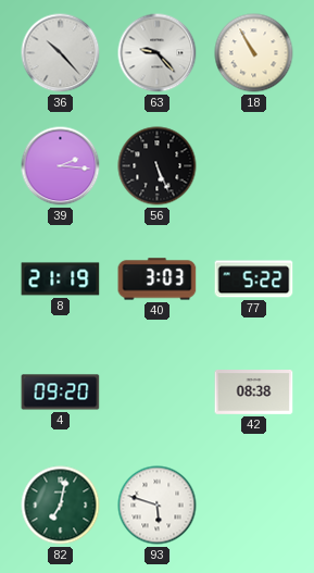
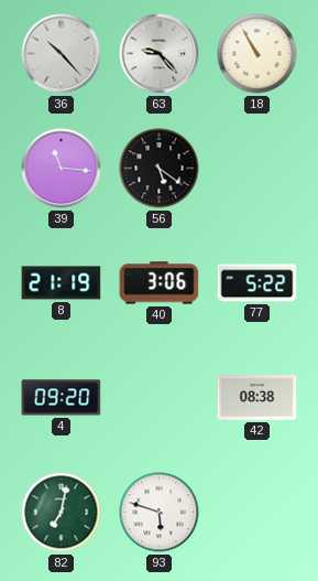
39: 2:16 -> 11:16
56: 5:26 -> 5:21
40: 3:03 -> 3:06
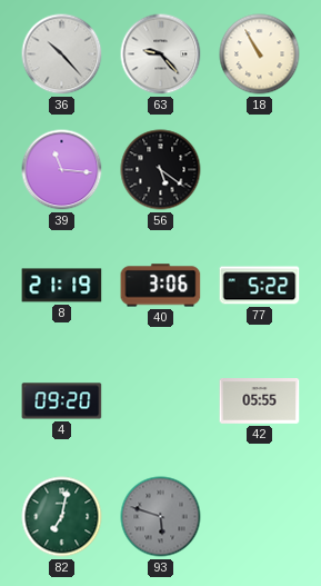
42: 08:38 -> 05:55
93 dial: white -> grey
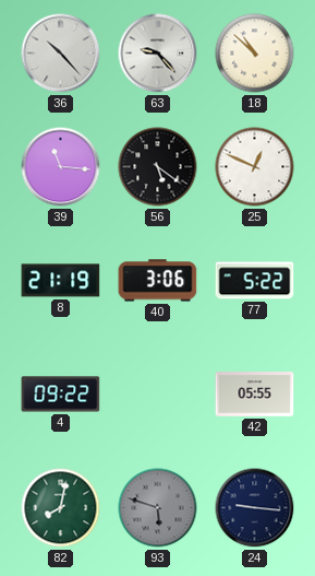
18: 10:55 -> 10:52
25: none -> 12:49
4: 09:20 -> 09:22
82: 7:02 -> 8:02
24: none -> 9:16
